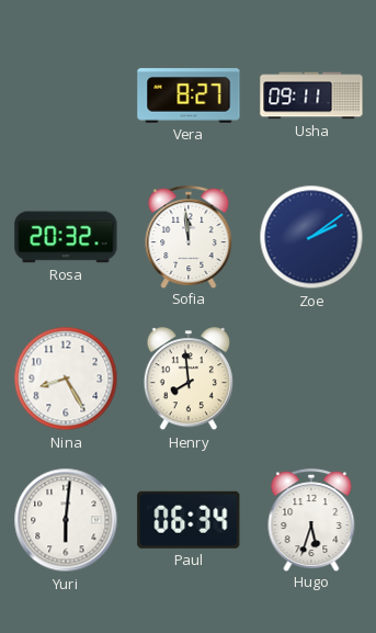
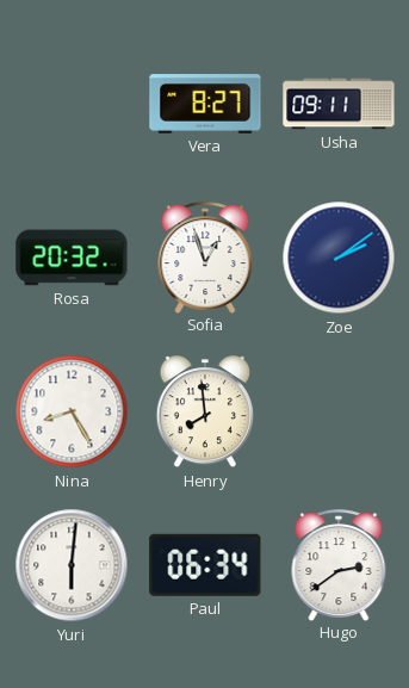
Sofia: 11:59 -> 12:57
Hugo: 5:33 -> 2:39
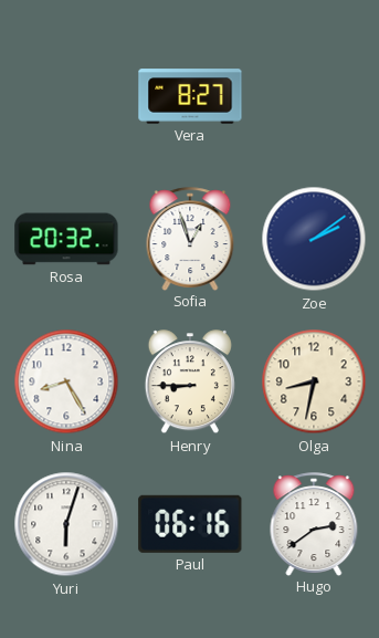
Usha: 09:11 -> none
Henry: 7:59 -> 8:45
Olga: none -> 8:32
Yuri: 6:01 -> 6:03
Paul: 06:34 -> 06:16
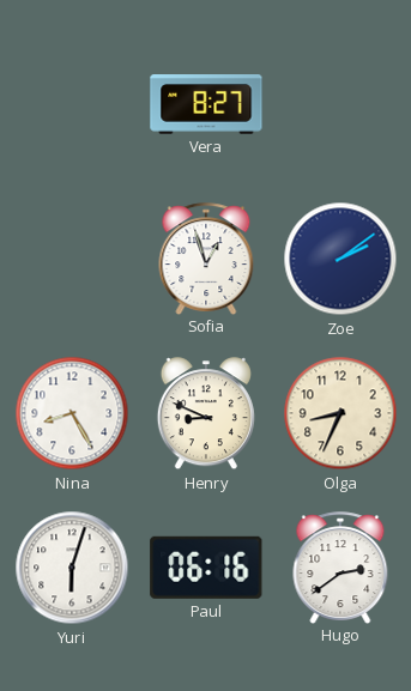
Rosa: 20:32 -> none
Henry: 8:45 -> 8:49
Olga: 8:32 -> 8:34
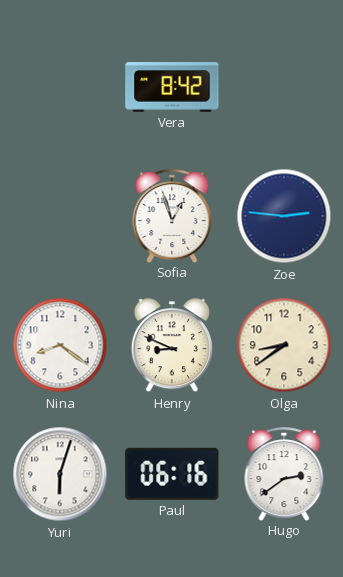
Vera: 8:27 -> 8:42
Zoe: 2:09 -> 2:46
Nina: 8:25 -> 8:21
Olga: 8:34 -> 8:39
